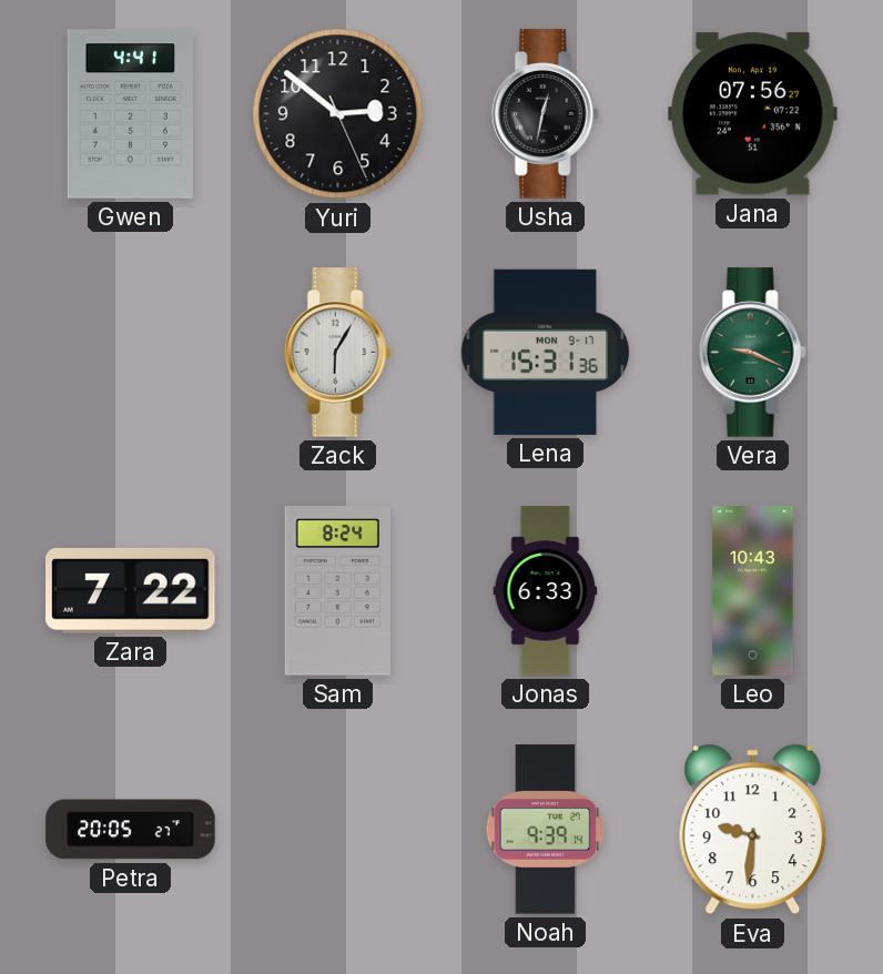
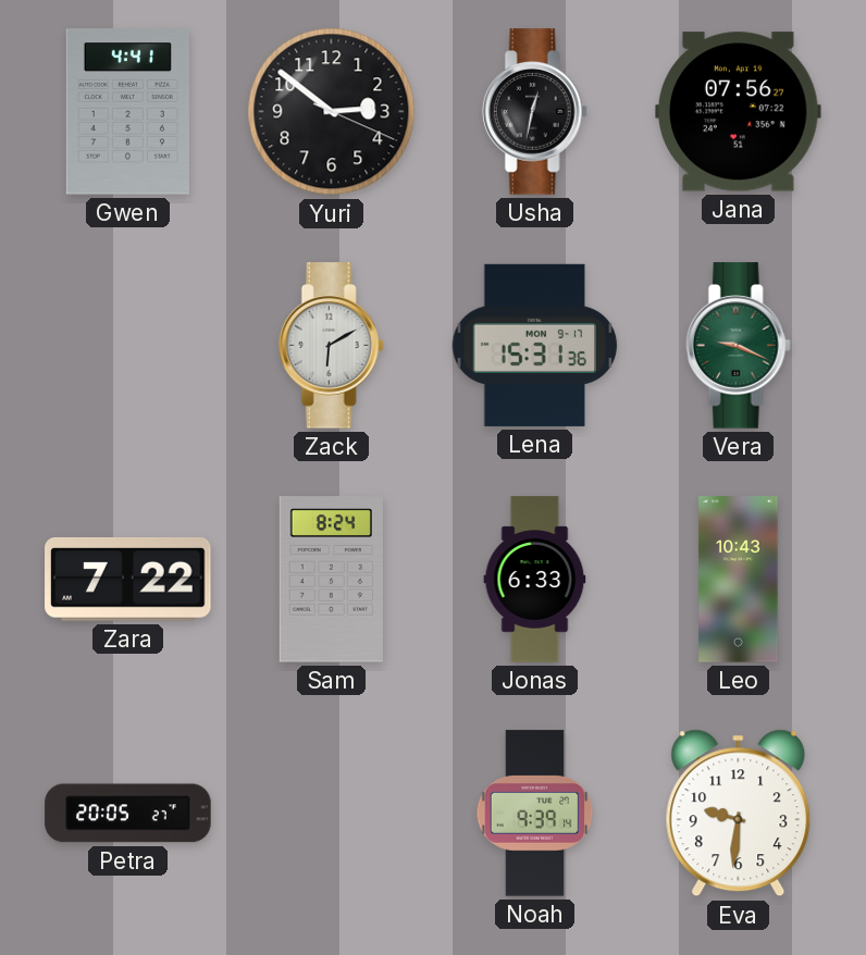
Yuri: 2:51:26 -> 2:51:19
Zack: 6:05 -> 6:10
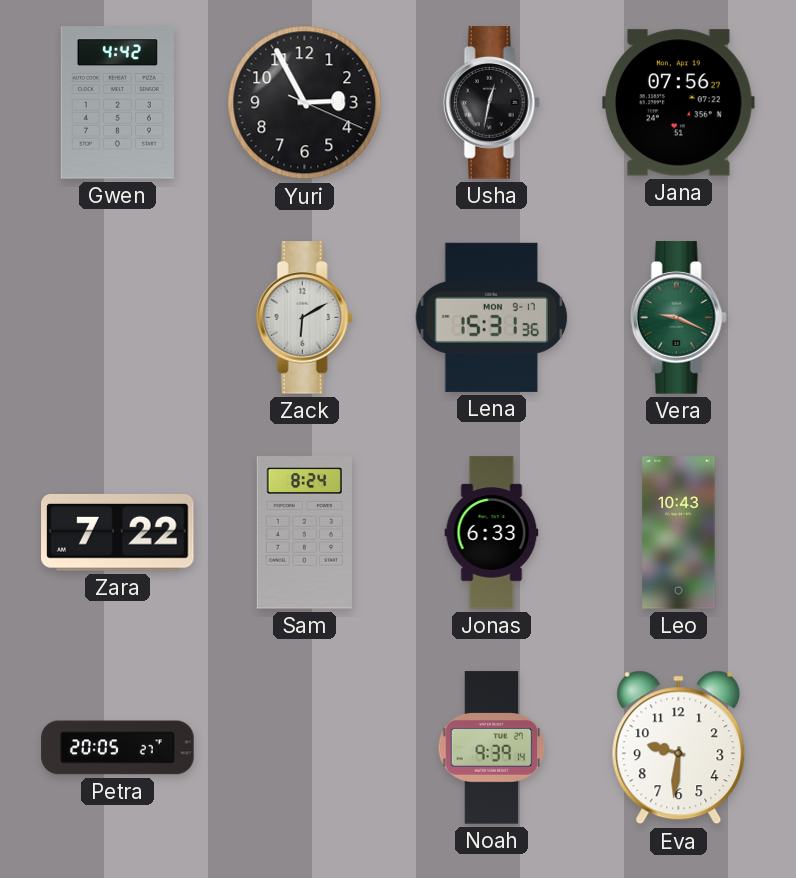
Gwen: 4:41 -> 4:42
Yuri: 2:51 -> 2:55
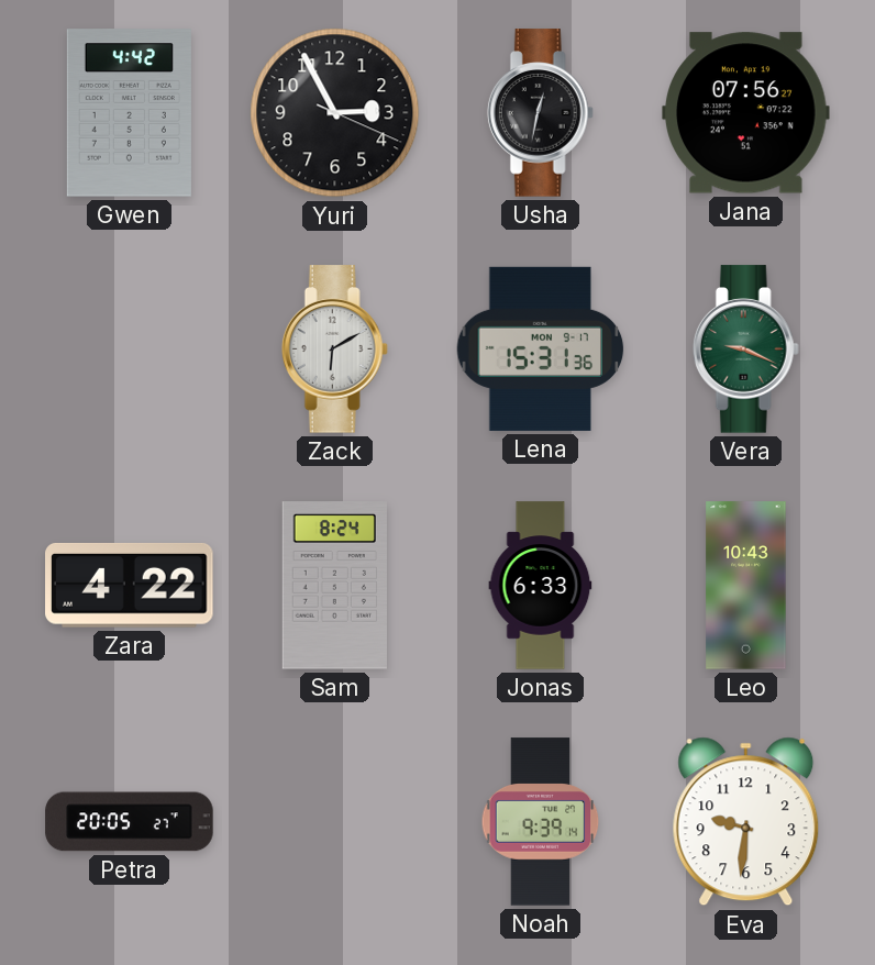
Zara: 7:22 -> 4:22
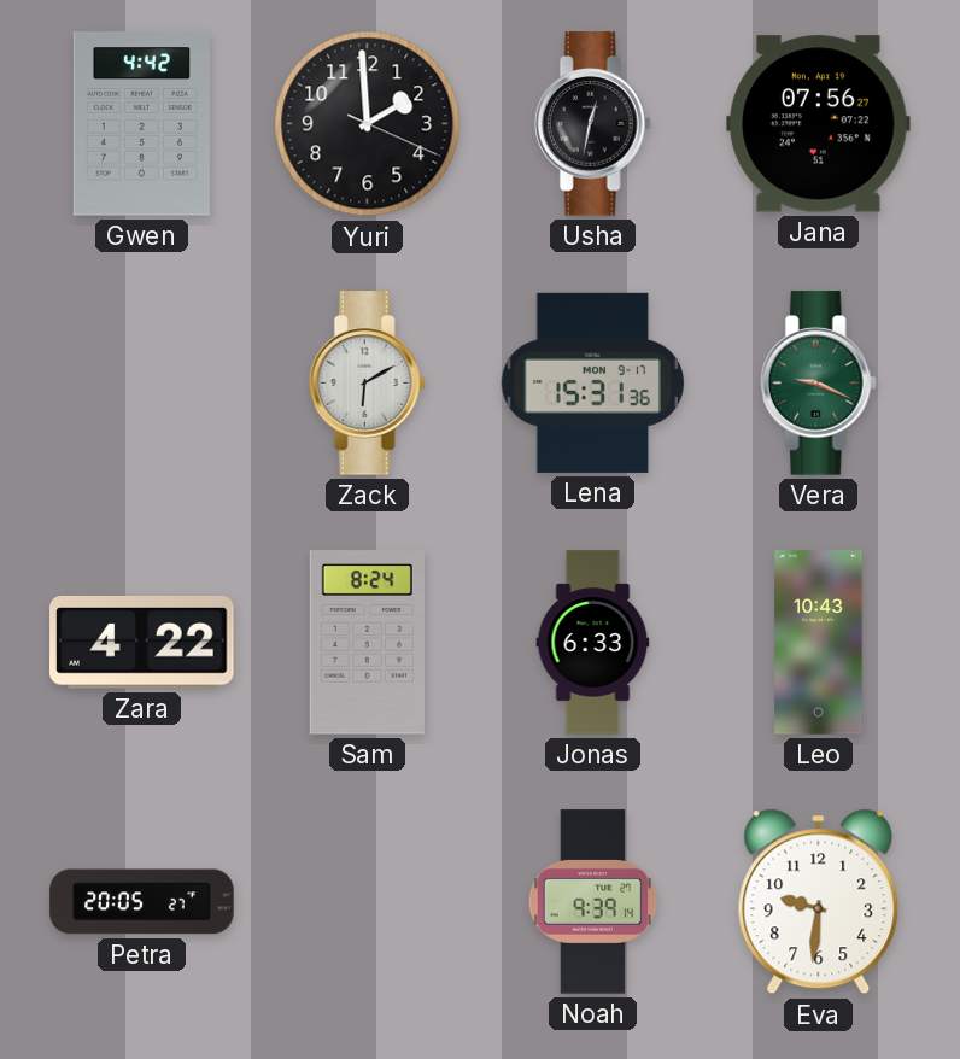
Yuri: 2:55 -> 1:59
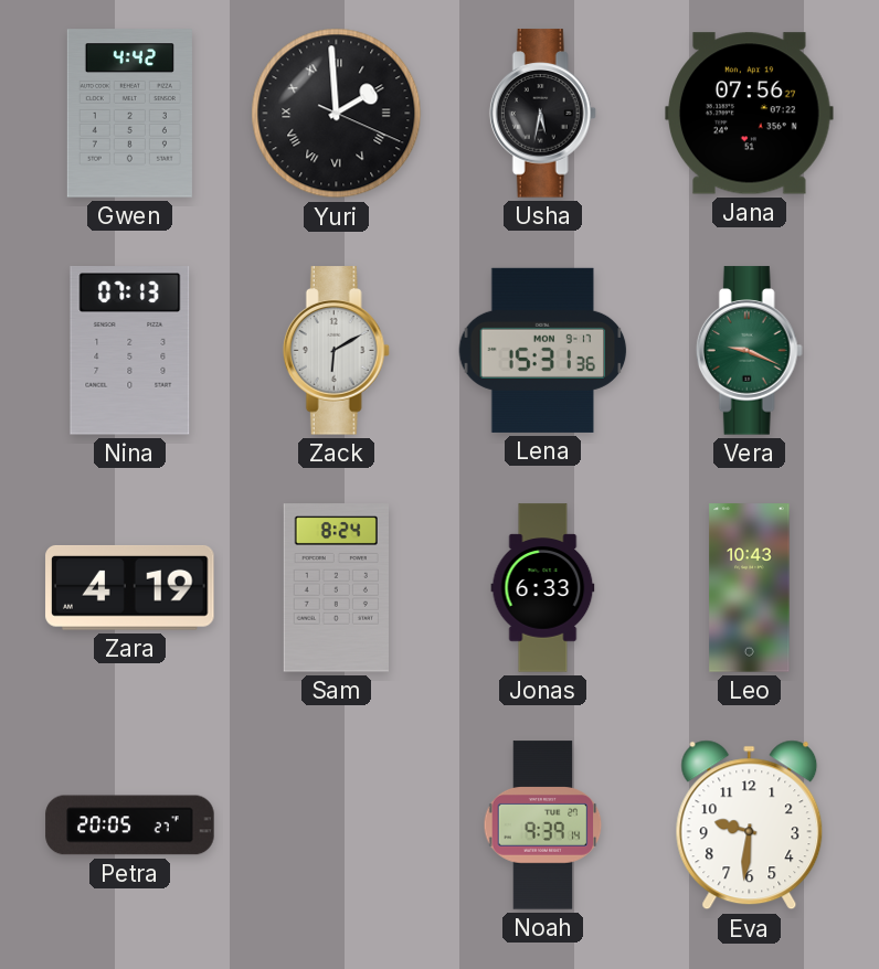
Yuri numerals: Arabic -> Roman
Usha: 12:32 -> 5:32
Nina: none -> 07:13
Zara: 4:22 -> 4:19
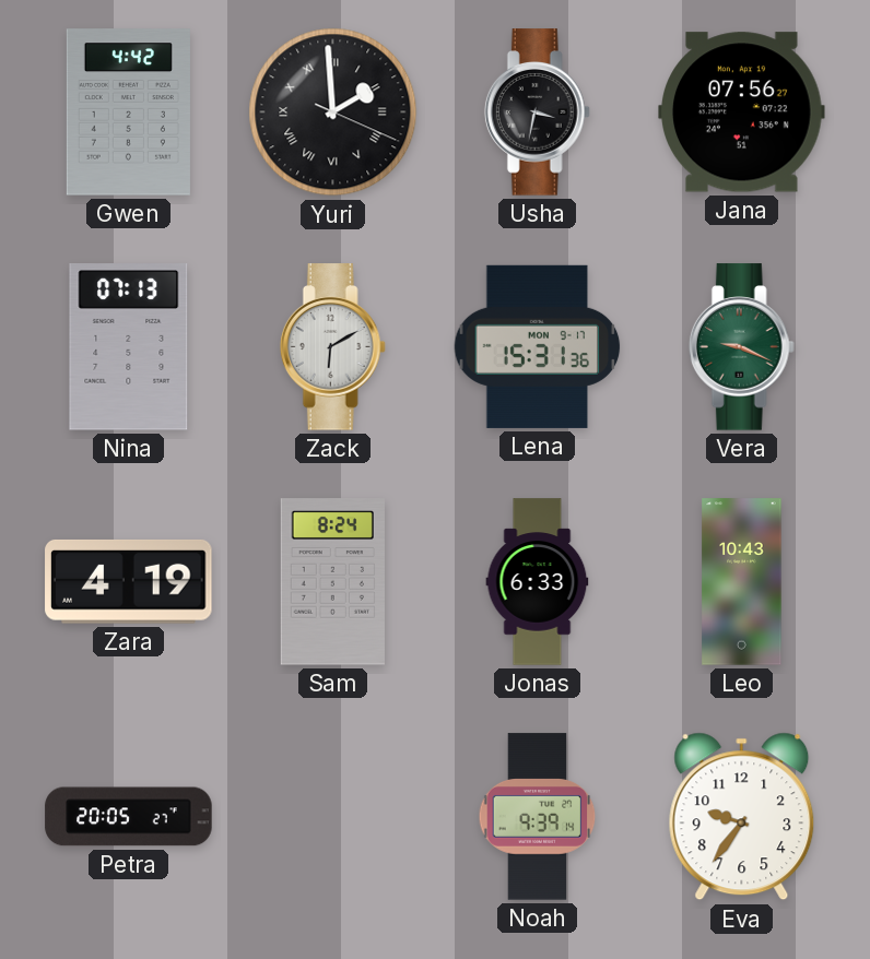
Usha: 5:32 -> 3:32
Eva: 9:31 -> 9:36
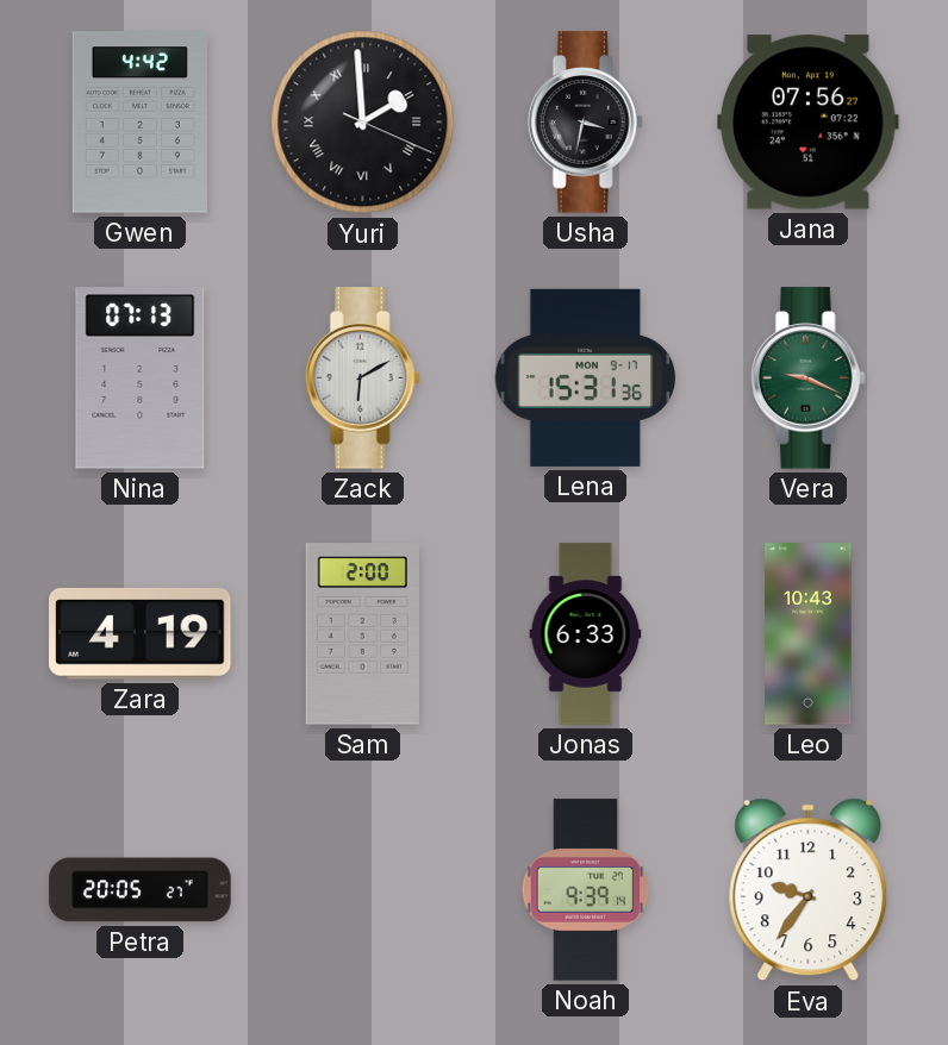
Sam: 8:24 -> 2:00
